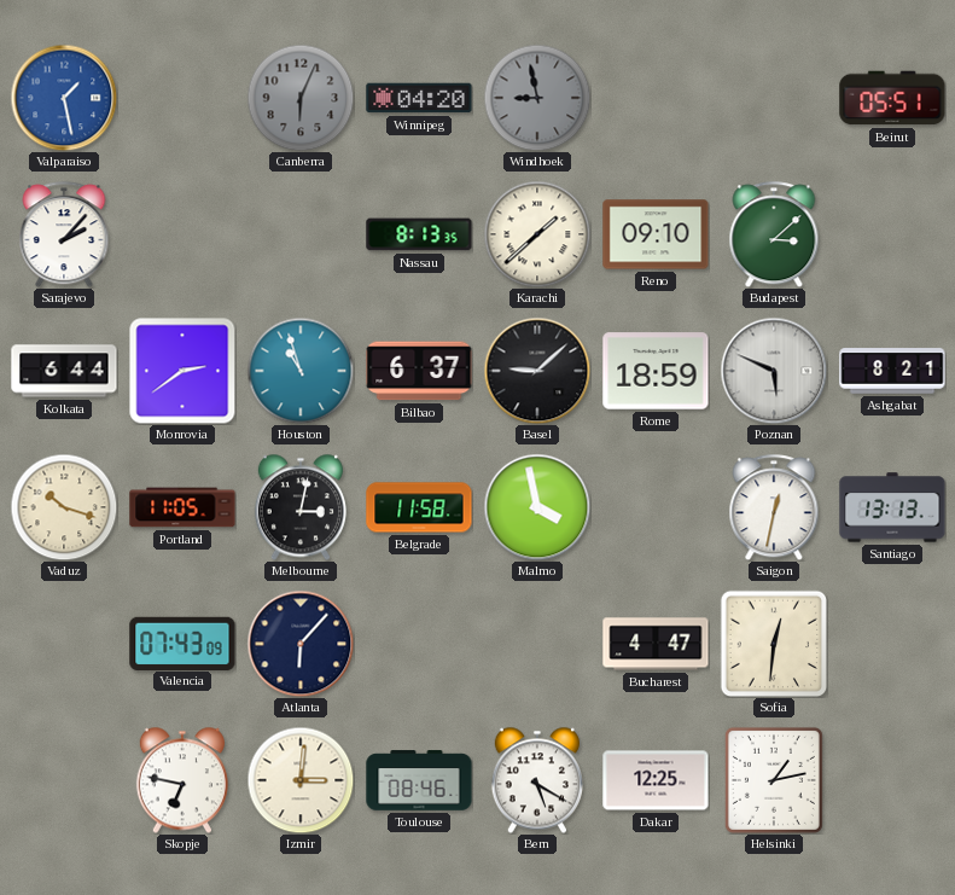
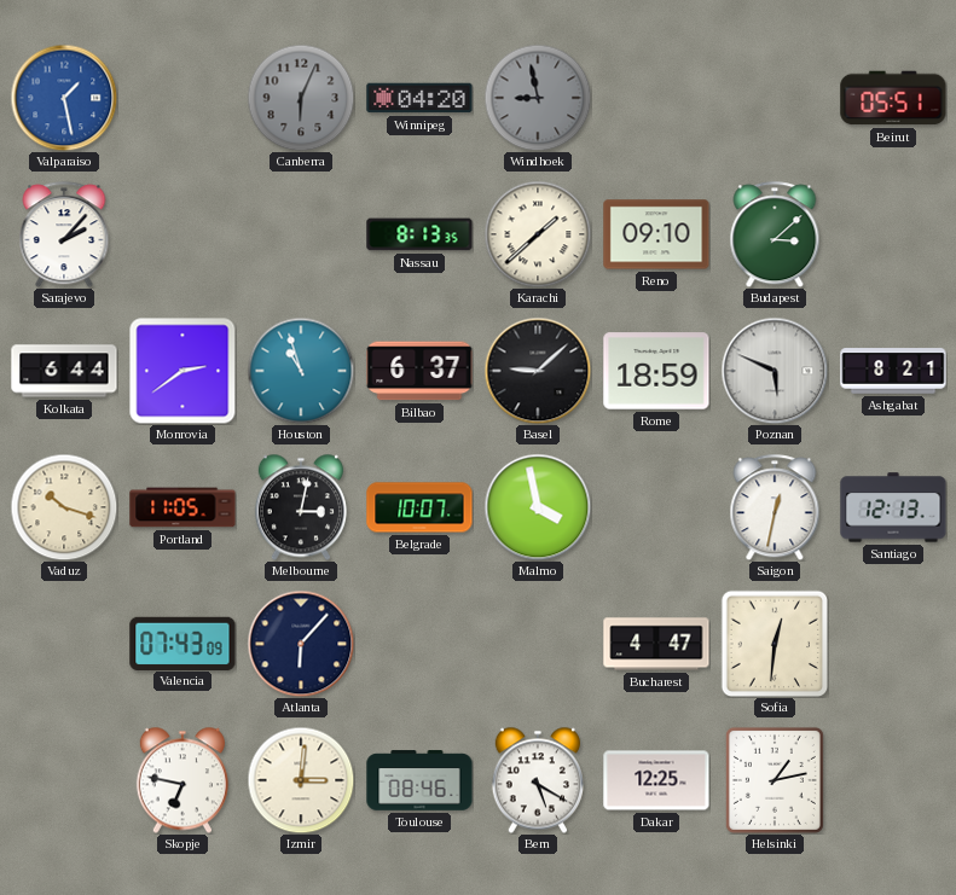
Belgrade: 11:58 -> 10:07
Santiago: 13:13 -> 12:13
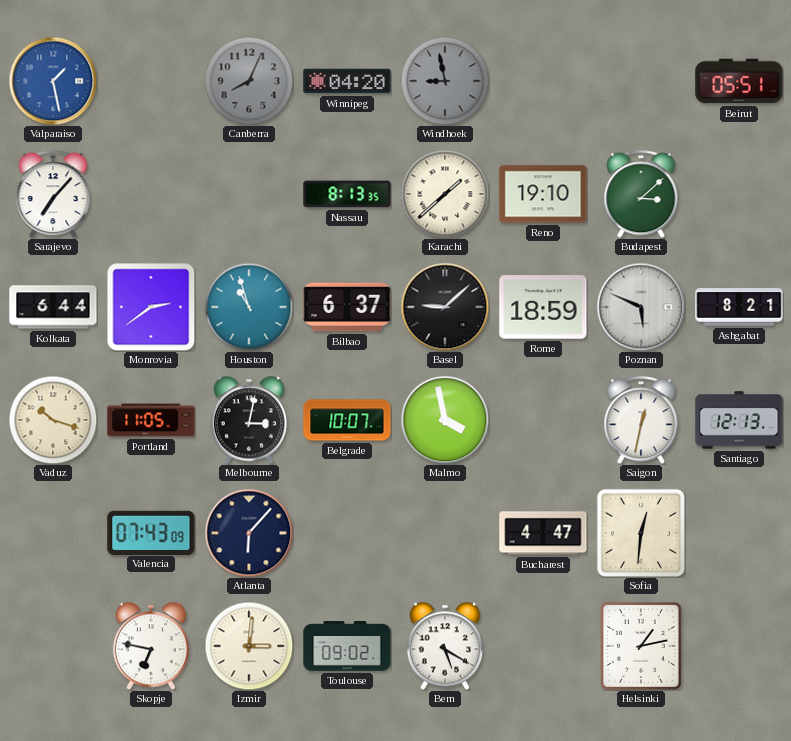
Canberra: 6:04 -> 8:04
Sarajevo: 2:07 -> 7:07
Reno: 09:10 -> 19:10
Toulouse: 08:46 -> 09:02
Dakar: 12:25 -> none
